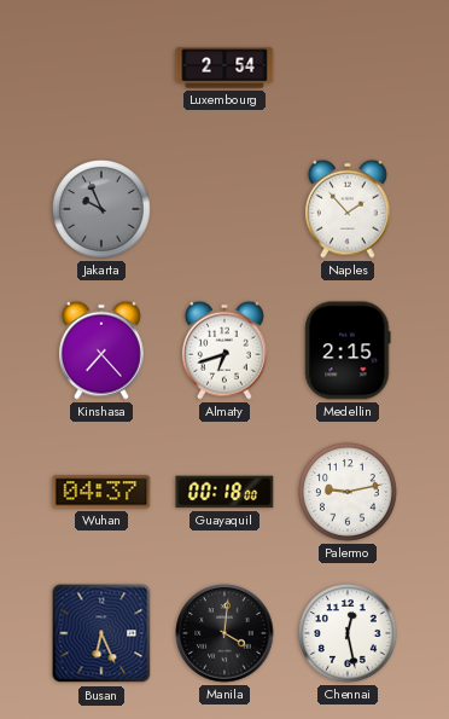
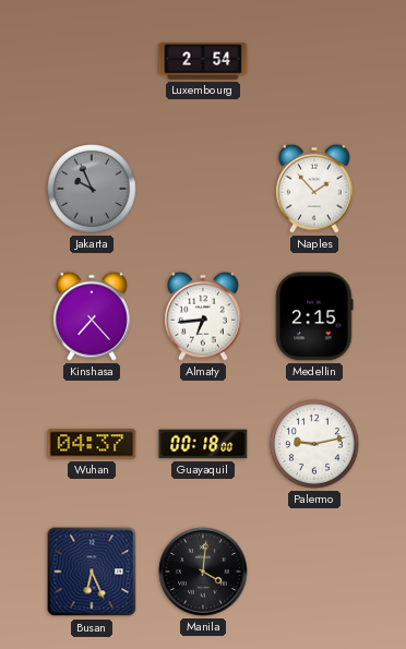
Almaty: 6:42 -> 6:44
Chennai: 12:28 -> none
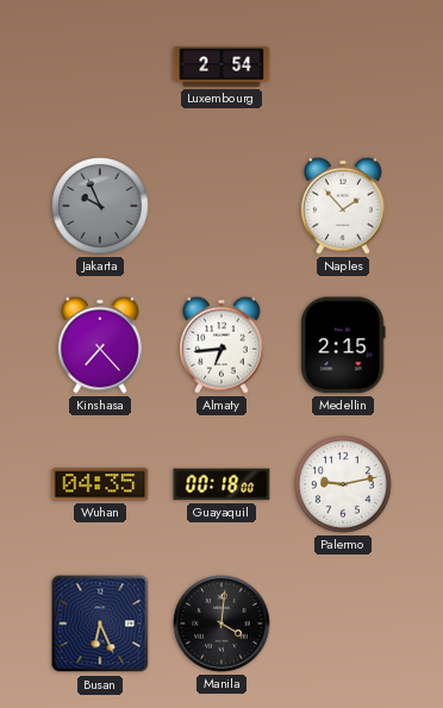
Wuhan: 04:37 -> 04:35
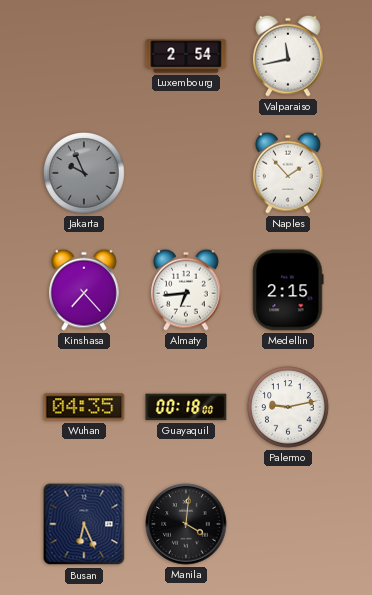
Valparaiso: none -> 11:43
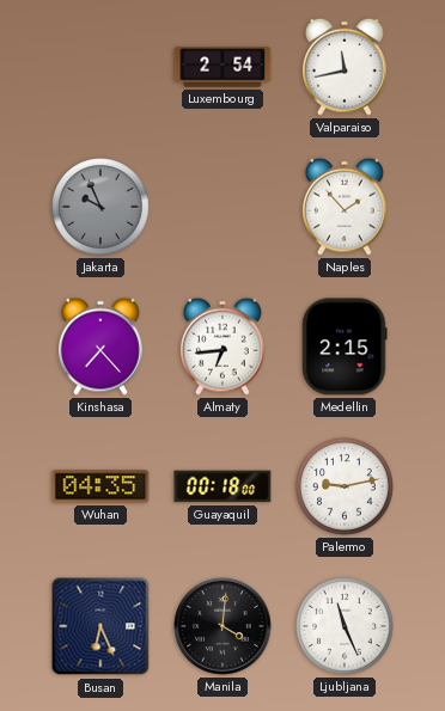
Ljubljana: none -> 11:26
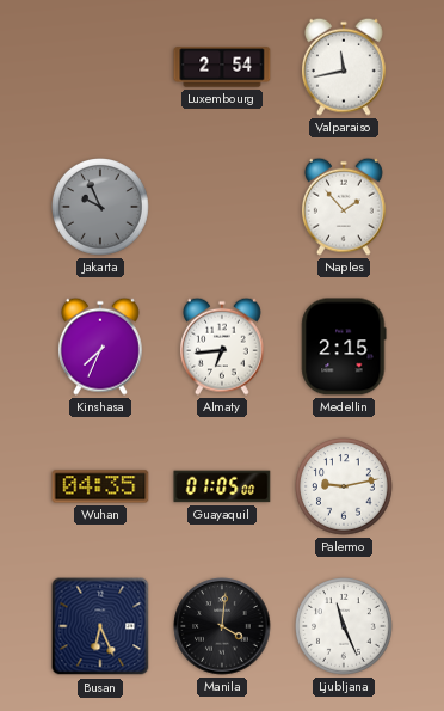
Kinshasa: 7:23 -> 7:34
Guayaquil: 00:18 -> 01:05
